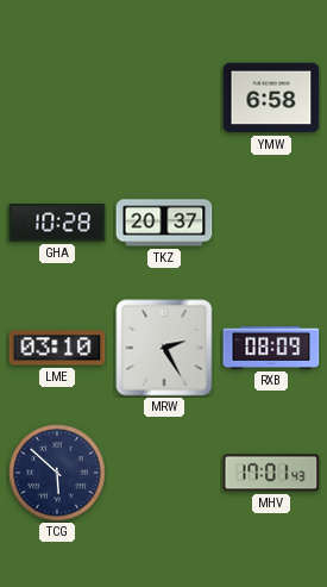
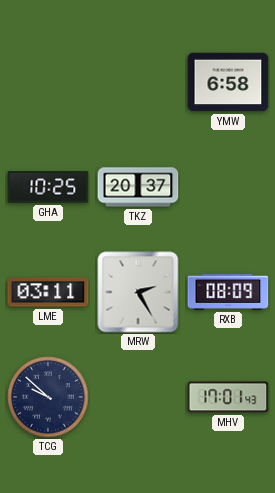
GHA: 10:28 -> 10:25
LME: 03:10 -> 03:11
TCG: 5:52 -> 9:52
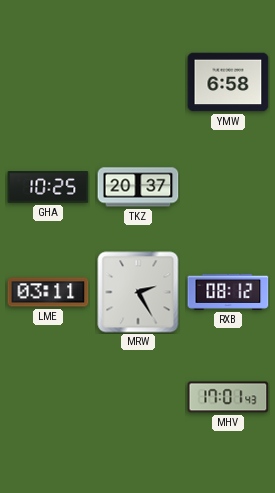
RXB: 08:09 -> 08:12
TCG: 9:52 -> none
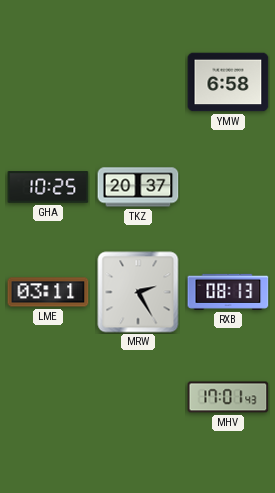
RXB: 08:12 -> 08:13
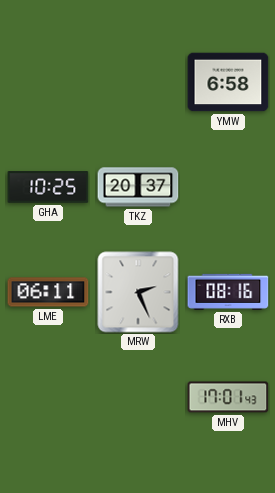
LME: 03:11 -> 06:11
MRW: 2:25 -> 2:26
RXB: 08:13 -> 08:16
